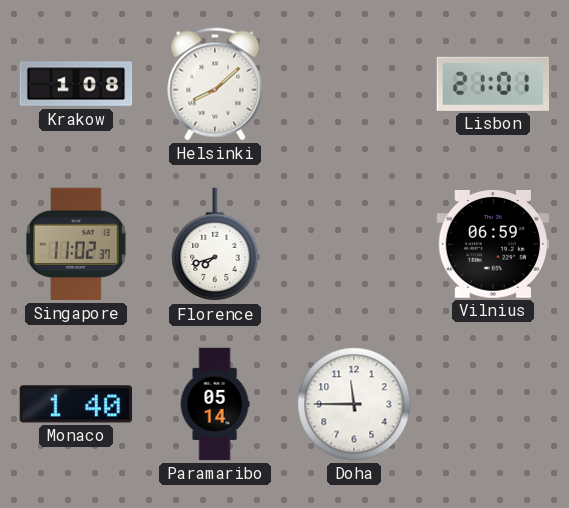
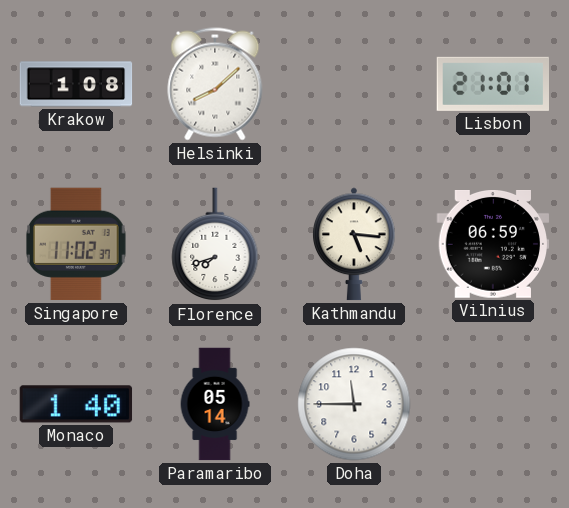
Kathmandu: none -> 5:16
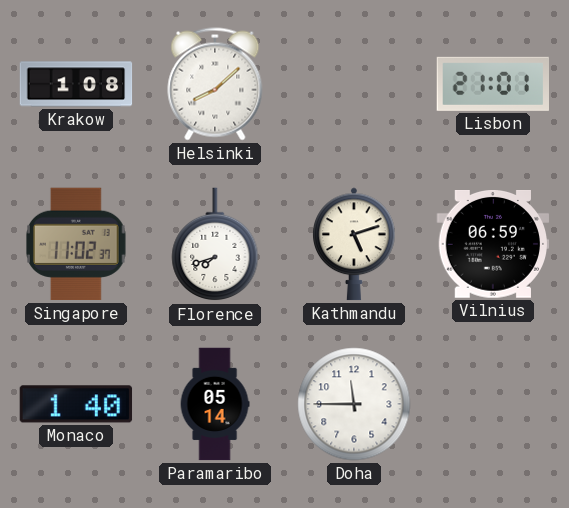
Kathmandu: 5:16 -> 5:12
